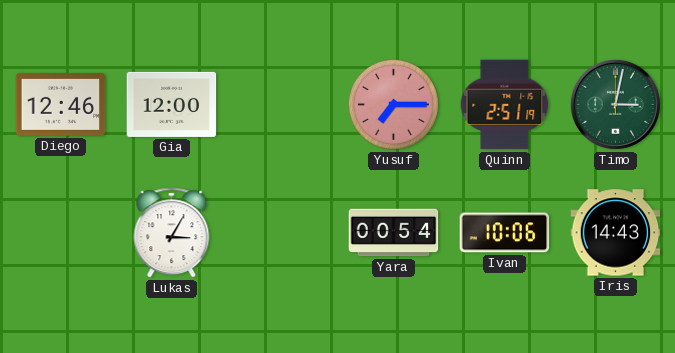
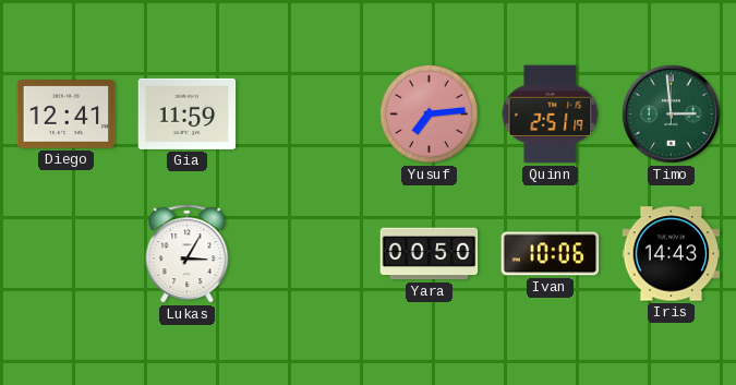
Diego: 12:46 -> 12:41
Gia: 12:00 -> 11:59
Yusuf: 7:15 -> 7:14
Timo: 3:02 -> 2:59
Yara: 00:54 -> 00:50
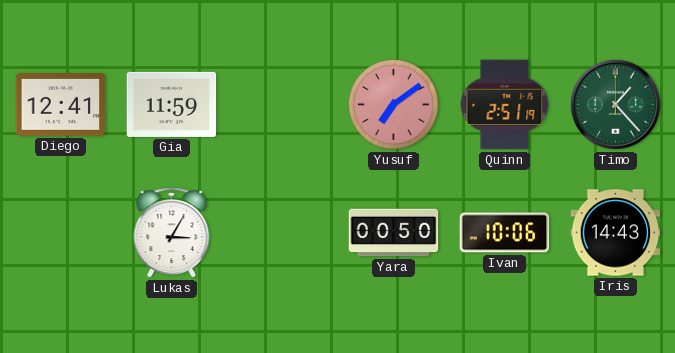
Yusuf: 7:14 -> 7:09
Timo: 2:59 -> 1:23
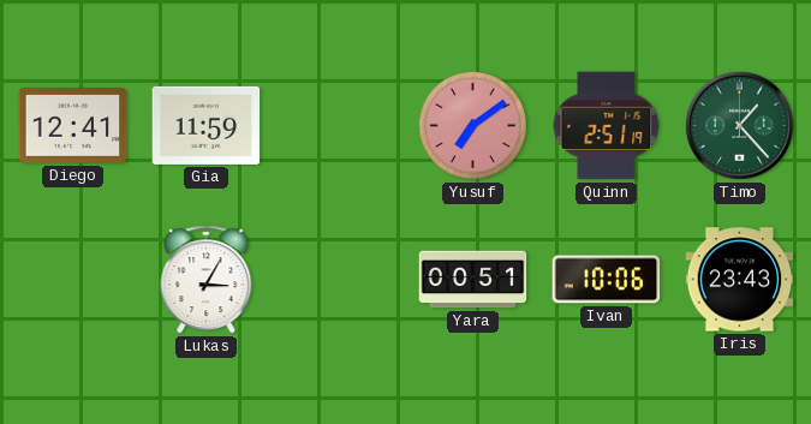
Yara: 00:50 -> 00:51
Iris: 14:43 -> 23:43
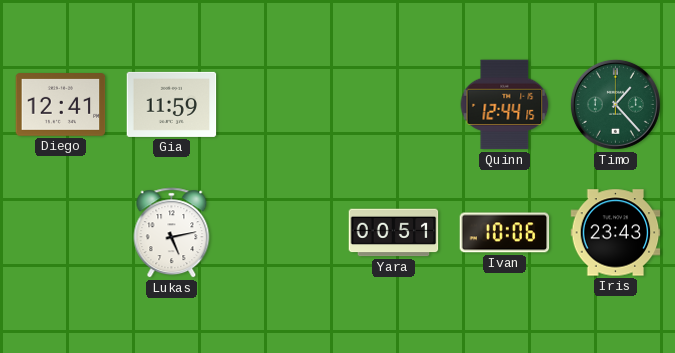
Yusuf: 7:09 -> none
Quinn: 2:51 -> 12:44
Lukas: 3:05 -> 5:13
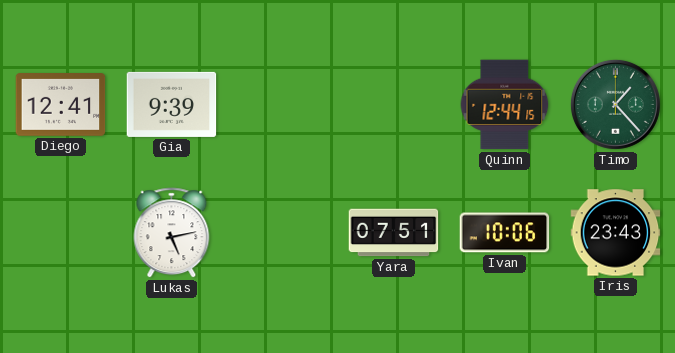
Gia: 11:59 -> 9:39
Yara: 00:51 -> 07:51
